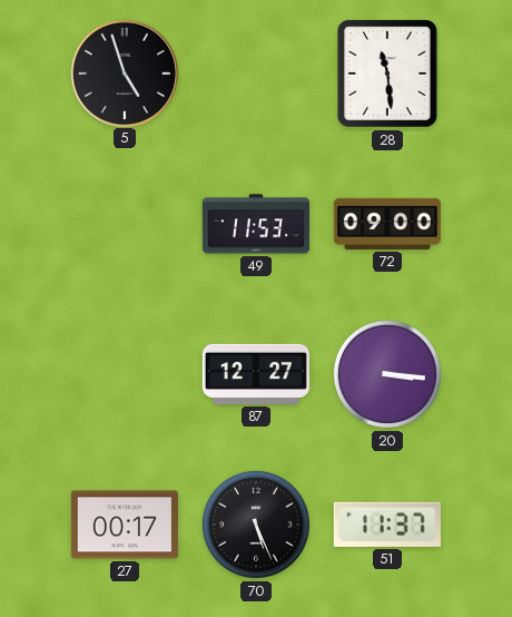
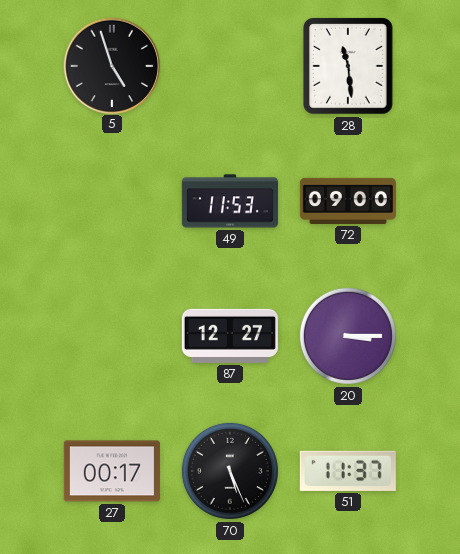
20: 3:16 -> 3:15
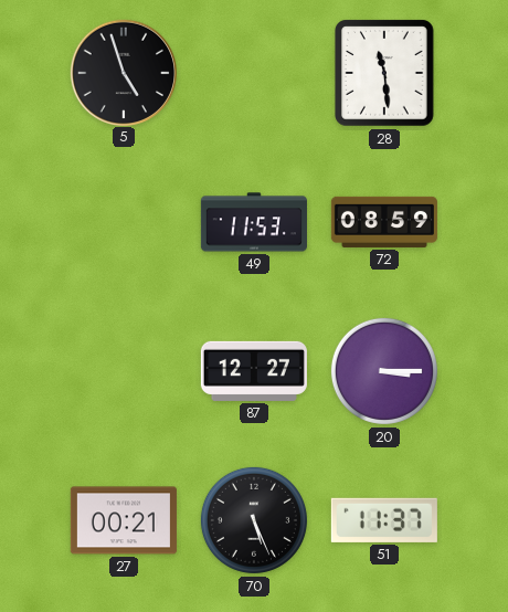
72: 09:00 -> 08:59
27: 00:17 -> 00:21
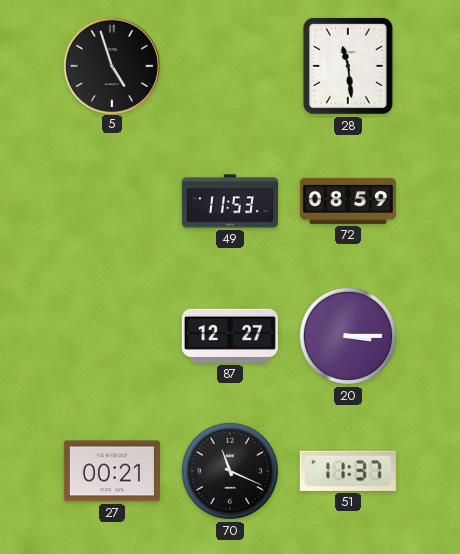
70: 5:26 -> 11:19
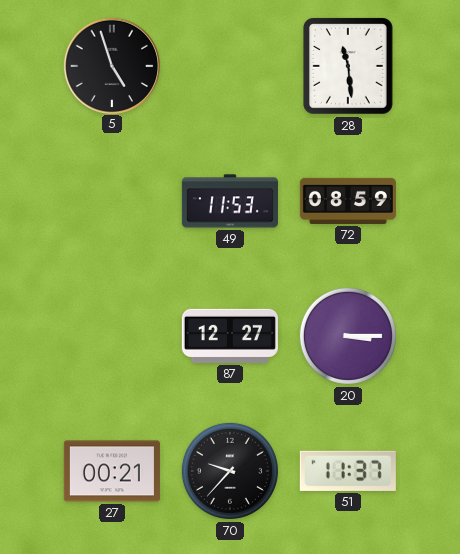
70: 11:19 -> 9:37
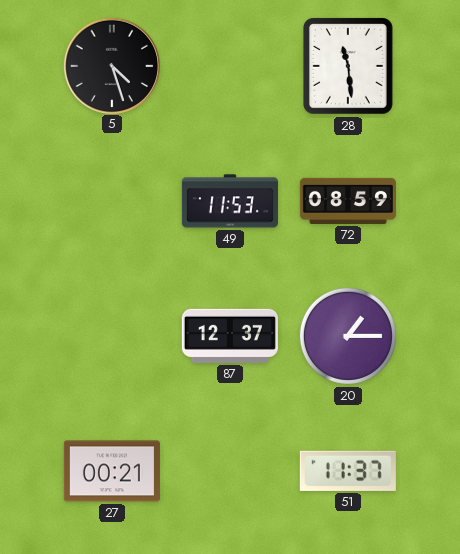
5: 4:57 -> 4:27
87: 12:27 -> 12:37
20: 3:15 -> 1:15
70: 9:37 -> none
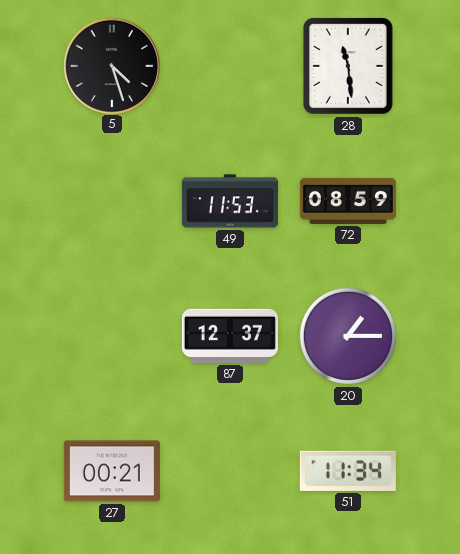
51: 11:37 -> 11:34
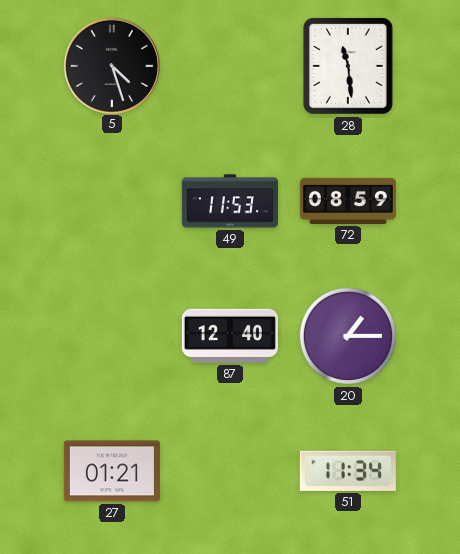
87: 12:37 -> 12:40
27: 00:21 -> 01:21
